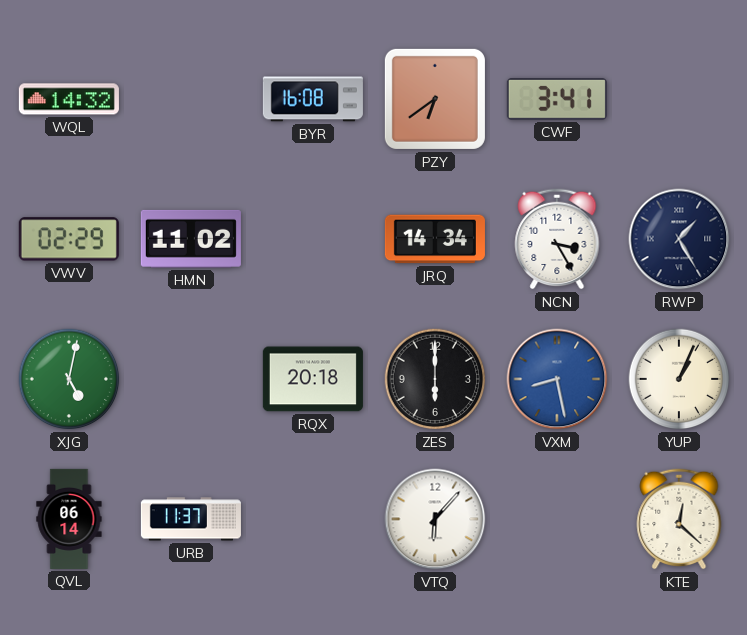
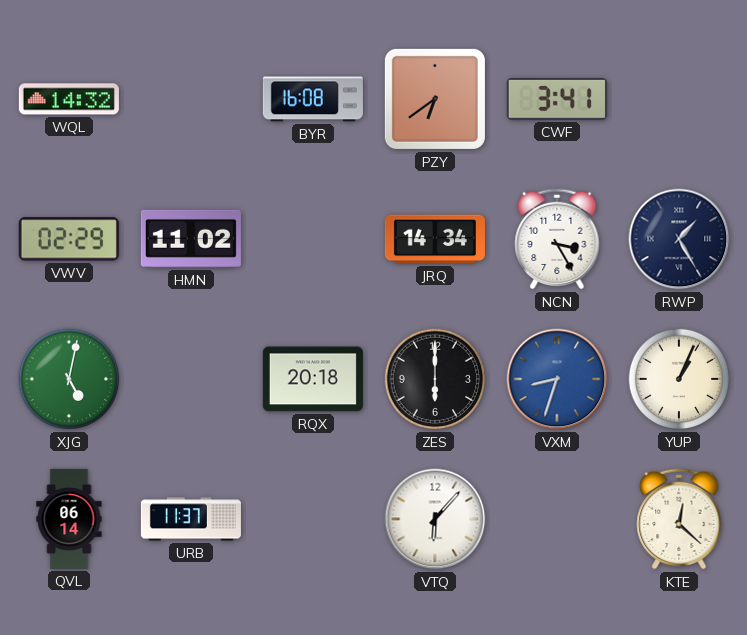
VXM: 8:28 -> 8:33
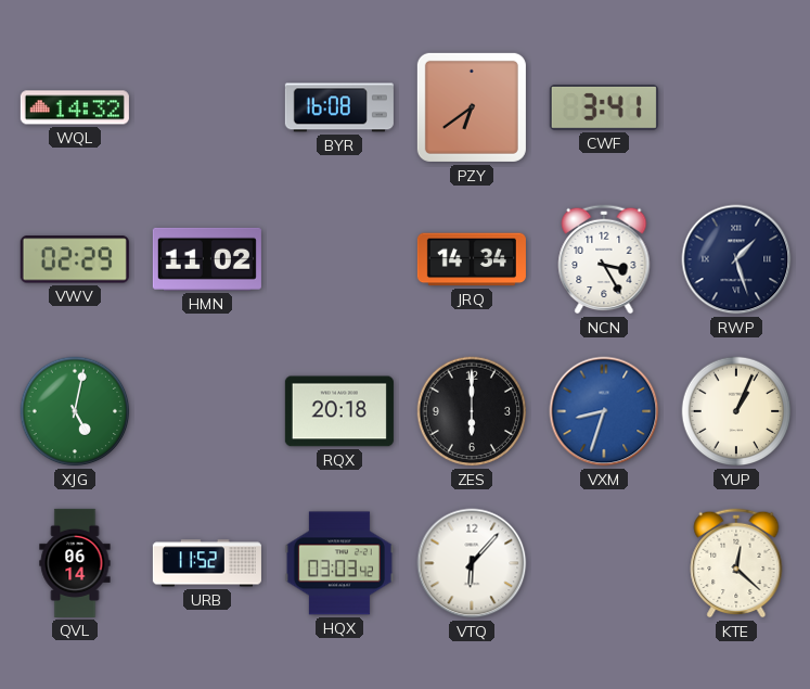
RWP: 1:25 -> 1:27
URB: 11:37 -> 11:52
HQX: none -> 03:03
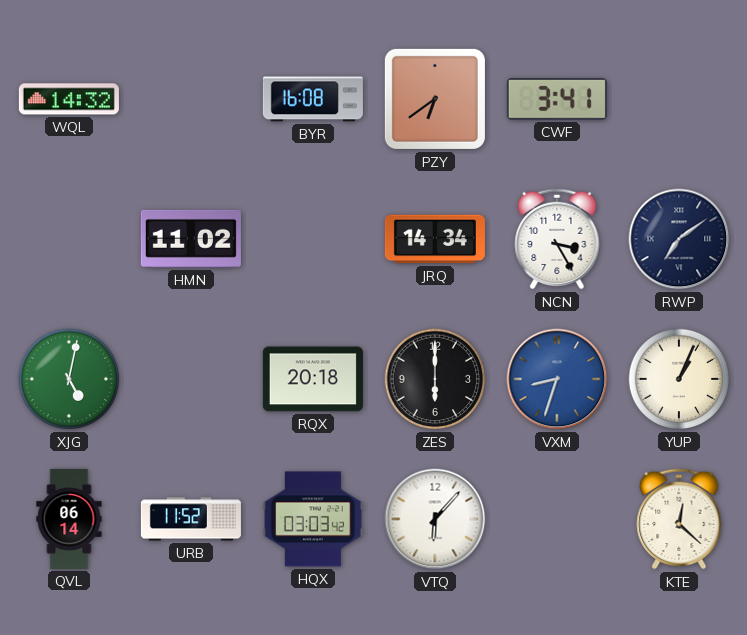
VWV: 02:29 -> none
RWP: 1:27 -> 7:09
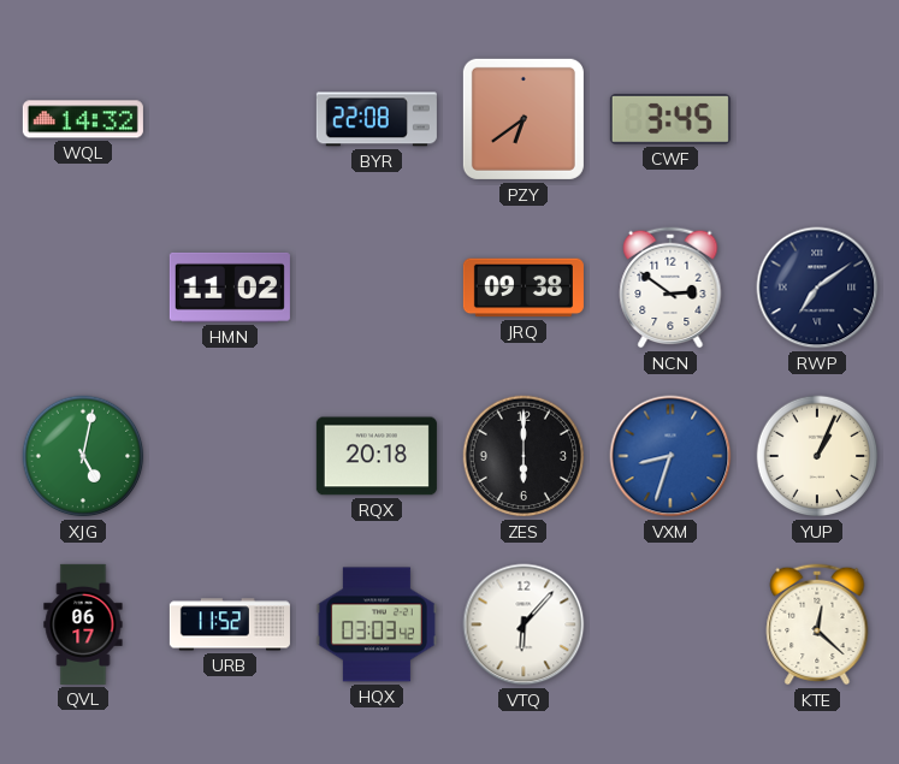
BYR: 16:08 -> 22:08
CWF: 3:41 -> 3:45
JRQ: 14:34 -> 09:38
NCN: 3:25 -> 2:51
QVL: 06:14 -> 06:17
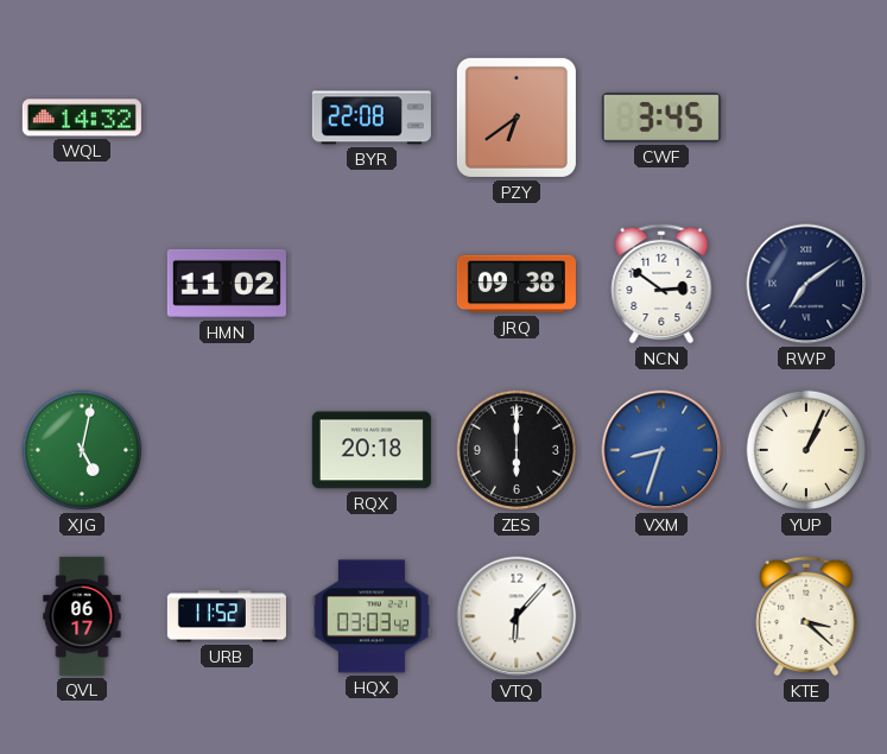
KTE: 12:22 -> 3:22
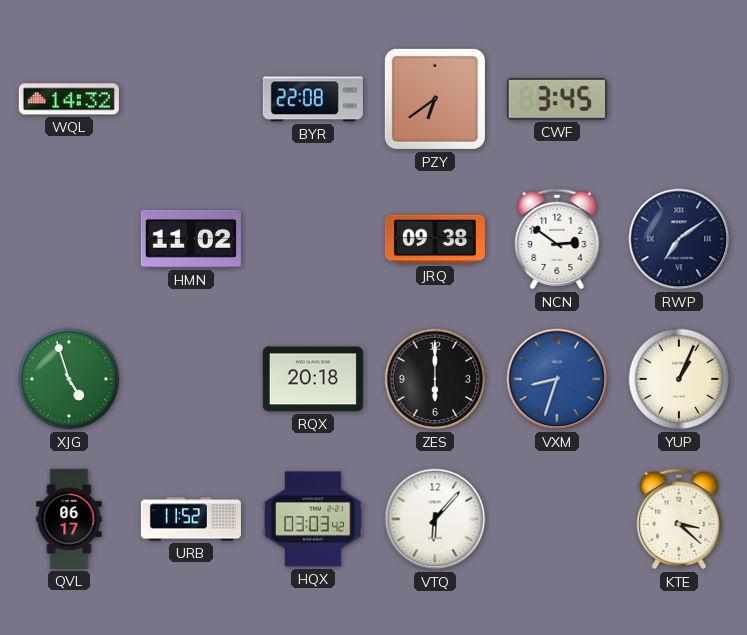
XJG: 5:02 -> 4:57
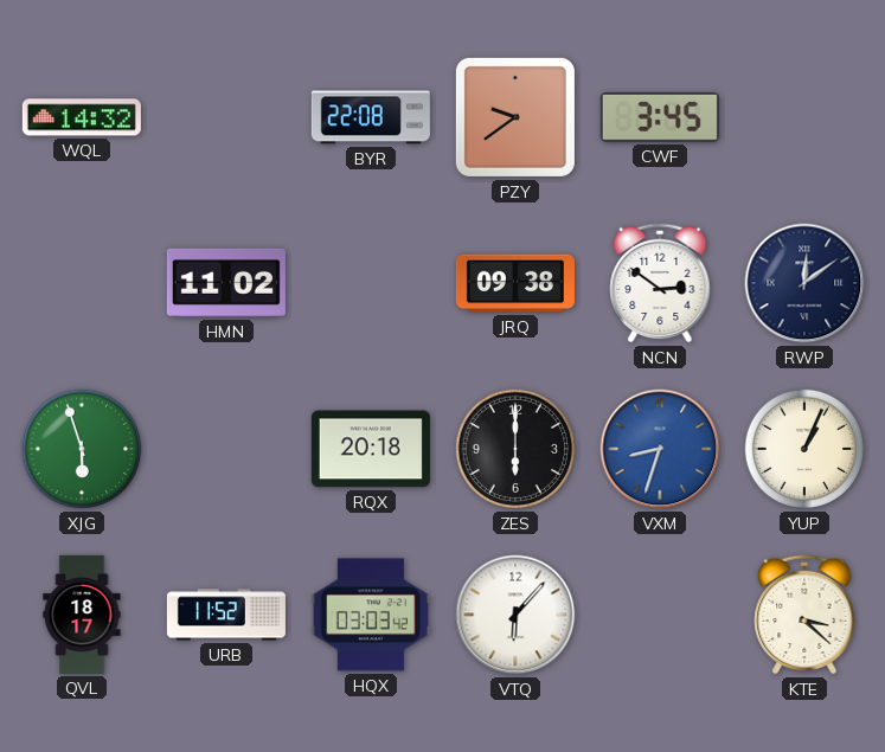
PZY: 6:39 -> 9:39
RWP: 7:09 -> 12:09
XJG: 4:57 -> 5:57
QVL: 06:17 -> 18:17
